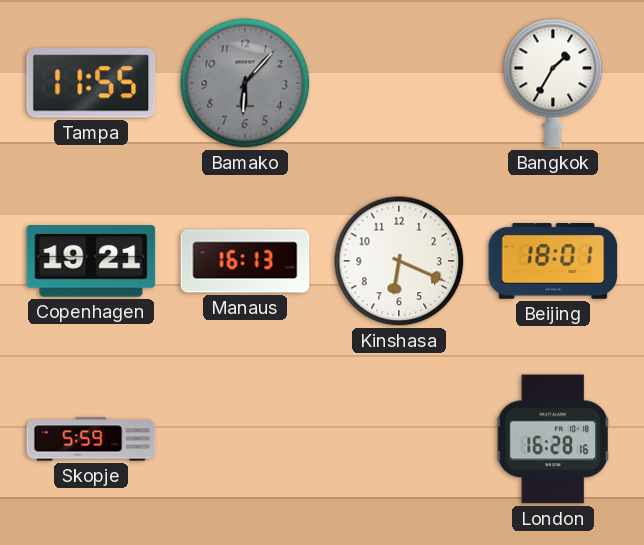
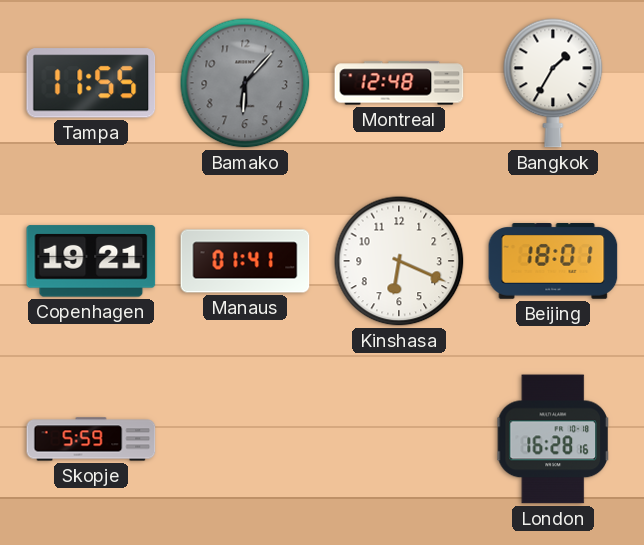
Montreal: none -> 12:48
Manaus: 16:13 -> 01:41
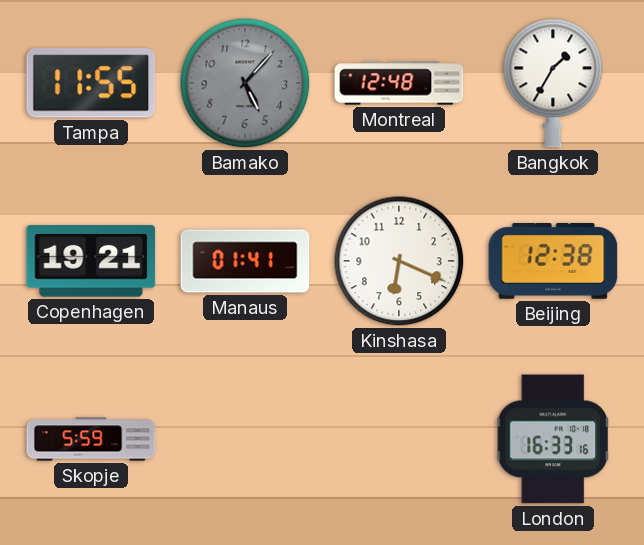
Bamako: 6:07 -> 5:07
Beijing: 18:01 -> 12:38
London: 16:28 -> 16:33
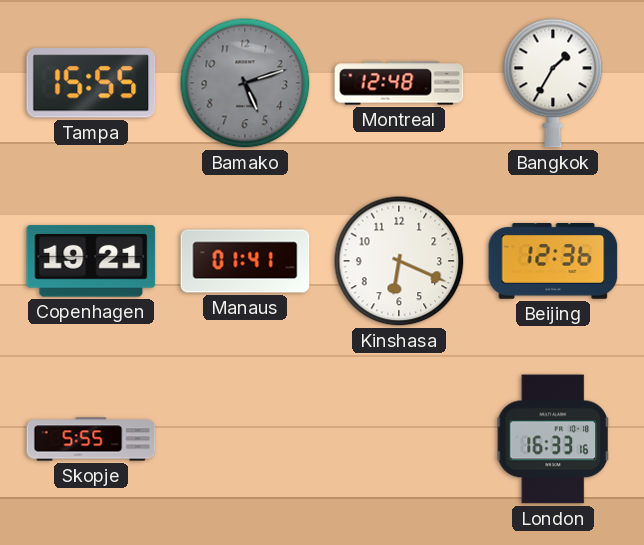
Tampa: 11:55 -> 15:55
Bamako: 5:07 -> 5:12
Beijing: 12:38 -> 12:36
Skopje: 5:59 -> 5:55
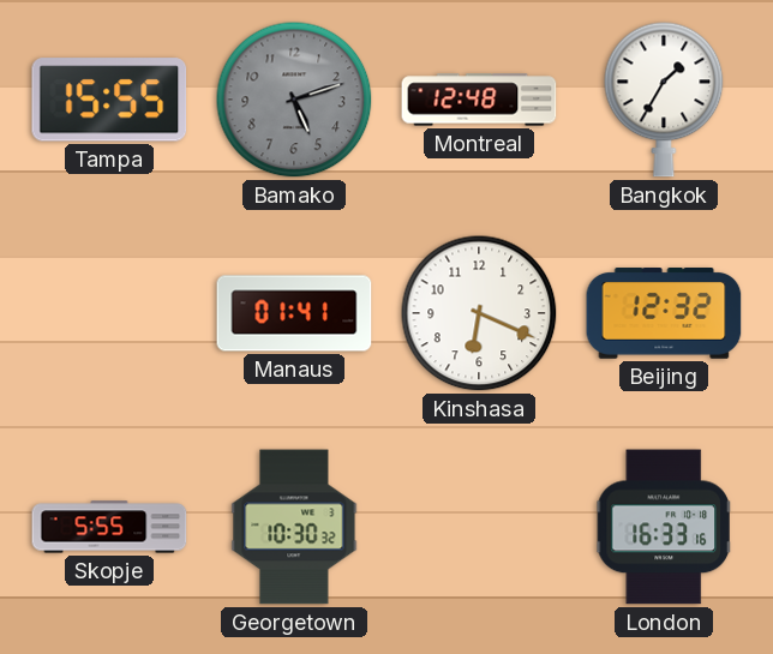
Copenhagen: 19:21 -> none
Beijing: 12:36 -> 12:32
Georgetown: none -> 10:30
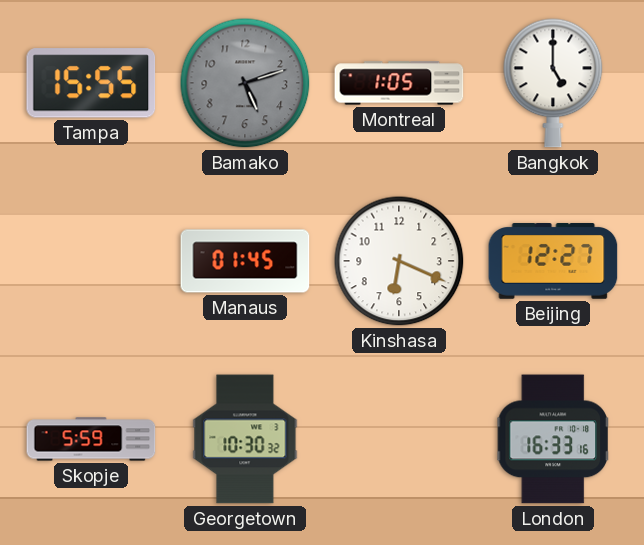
Montreal: 12:48 -> 1:05
Bangkok: 1:35 -> 5:00
Manaus: 01:41 -> 01:45
Beijing: 12:32 -> 12:27
Skopje: 5:55 -> 5:59
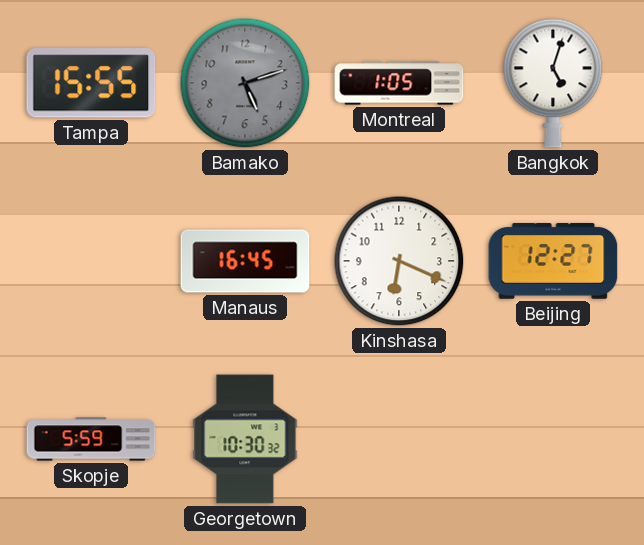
Bangkok: 5:00 -> 5:03
Manaus: 01:45 -> 16:45
London: 16:33 -> none
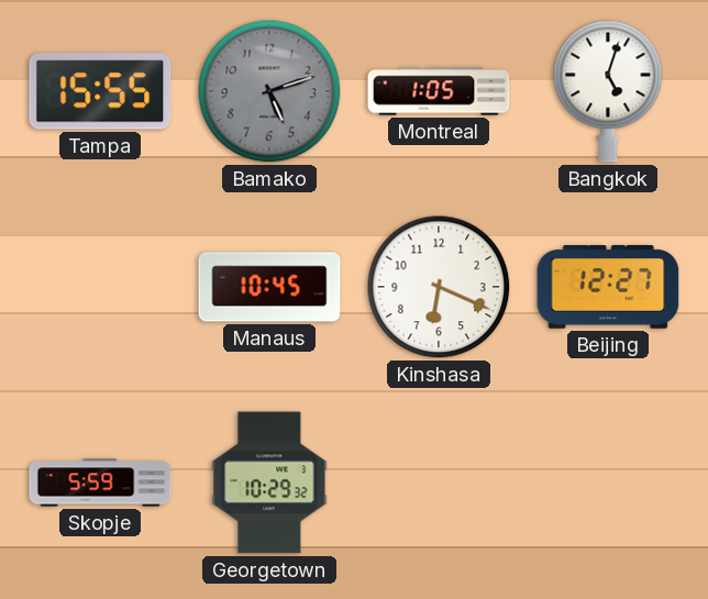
Manaus: 16:45 -> 10:45
Georgetown: 10:30 -> 10:29
